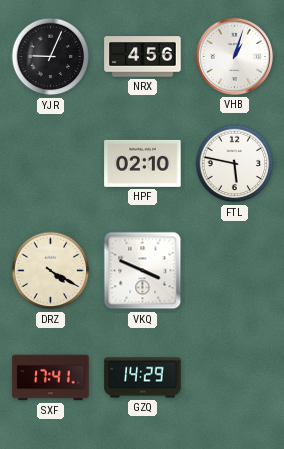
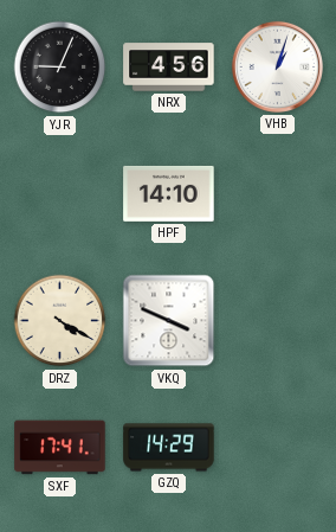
HPF: 02:10 -> 14:10
FTL: 5:47 -> none
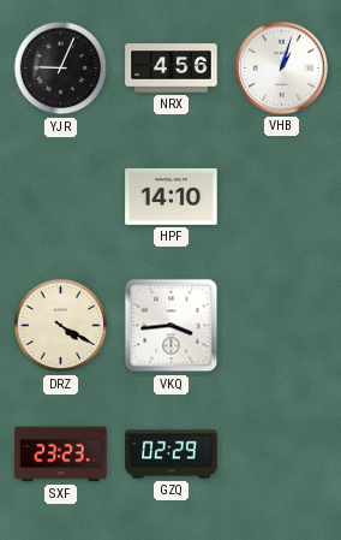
VKQ: 3:49 -> 3:44
SXF: 17:41 -> 23:23
GZQ: 14:29 -> 02:29
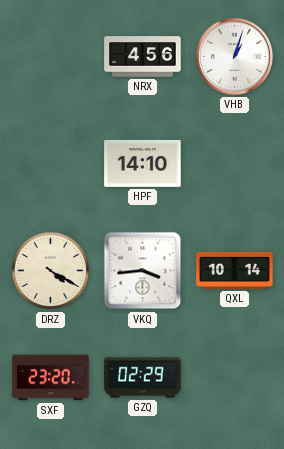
YJR: 9:04 -> none
QXL: none -> 10:14
SXF: 23:23 -> 23:20
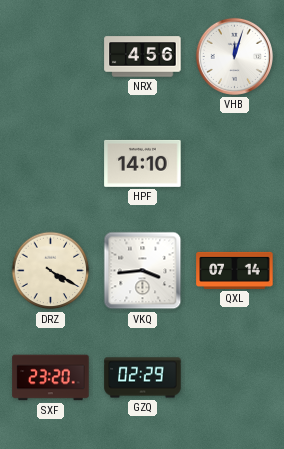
VHB: 1:03 -> 12:03
QXL: 10:14 -> 07:14
